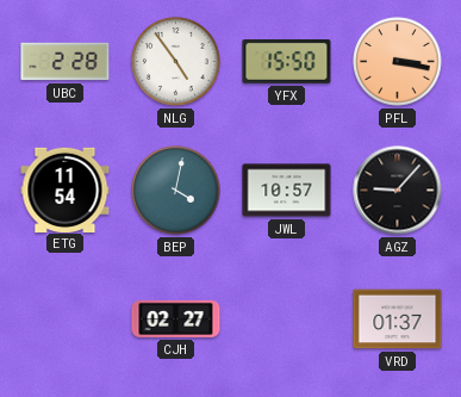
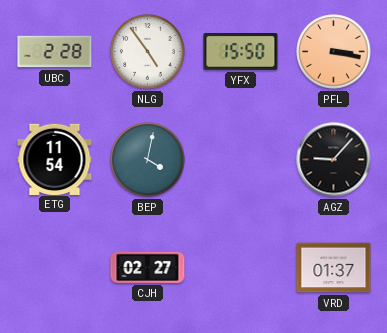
JWL: 10:57 -> none
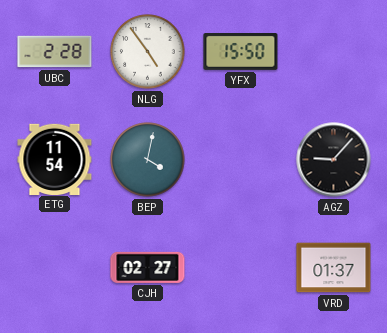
PFL: 3:17 -> none
